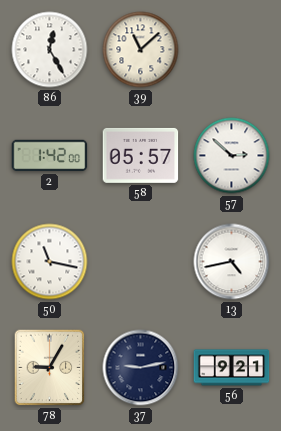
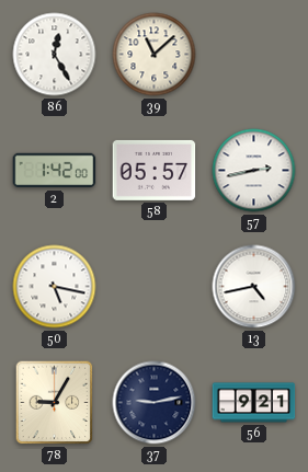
57: 2:52 -> 2:43
50: 11:17 -> 5:17
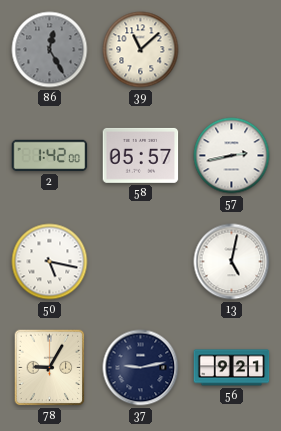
86 dial: white -> grey
13: 4:43 -> 5:02
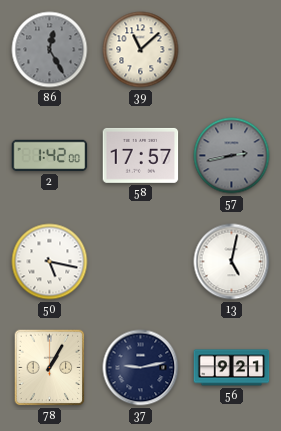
58: 05:57 -> 17:57
57 dial: white -> grey
78: 9:05 -> 1:05
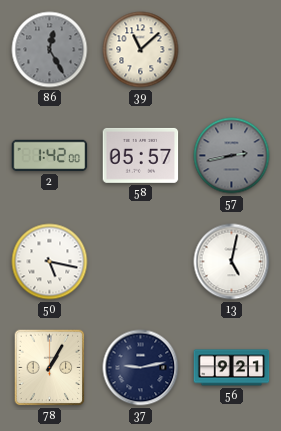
58: 17:57 -> 05:57
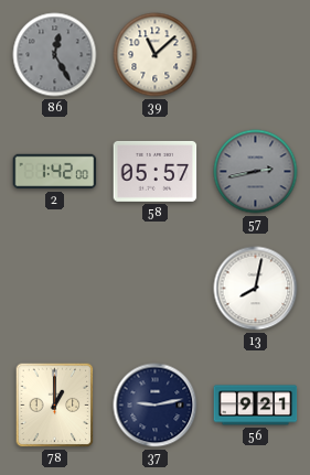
50: 5:17 -> none
13: 5:02 -> 8:02
78: 1:05 -> 1:00
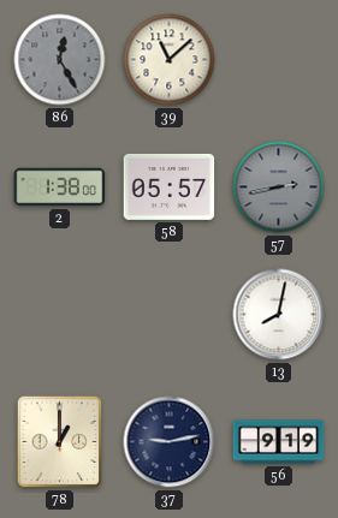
2: 1:42 -> 1:38
56: 9:21 -> 9:19
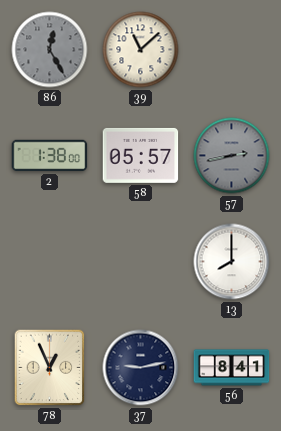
13: 8:02 -> 8:00
78: 1:00 -> 12:56
56: 9:19 -> 8:41
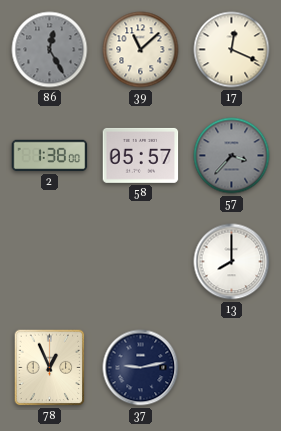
17: none -> 12:19
57: 2:43 -> 3:37
56: 8:41 -> none
